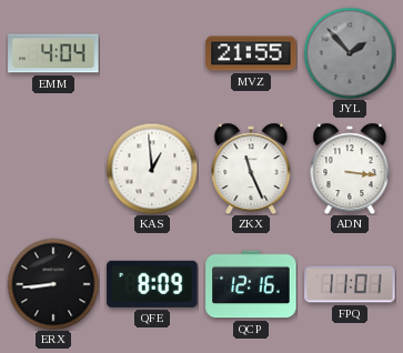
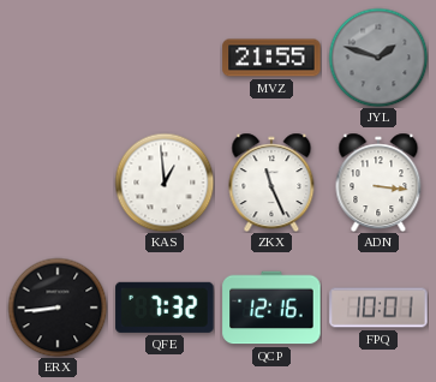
EMM: 4:04 -> none
JYL: 1:53 -> 1:48
QFE: 8:09 -> 7:32
FPQ: 11:01 -> 10:01
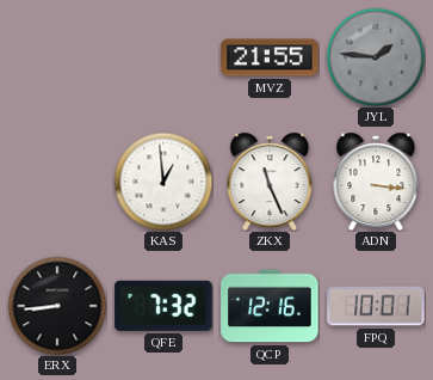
JYL: 1:48 -> 1:46
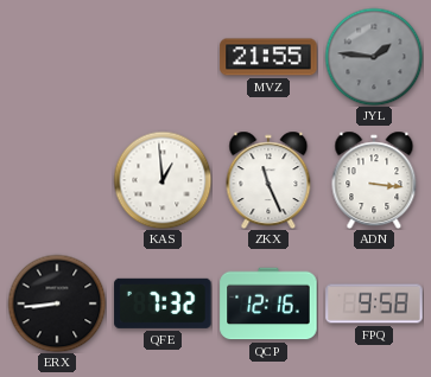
FPQ: 10:01 -> 9:58
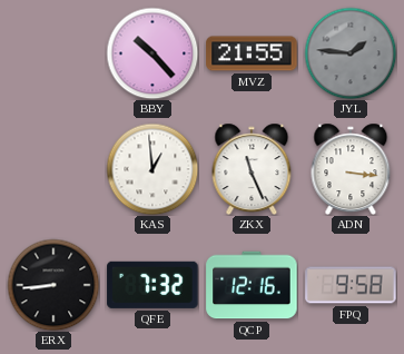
BBY: none -> 10:23
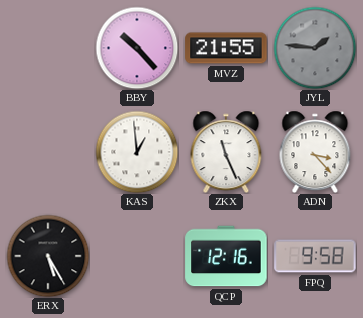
ADN: 3:16 -> 3:23
ERX: 8:44 -> 5:25
QFE: 7:32 -> none
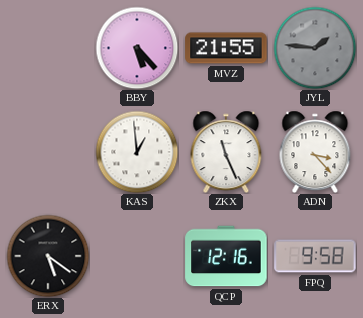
BBY: 10:23 -> 5:23
ERX: 5:25 -> 5:21
